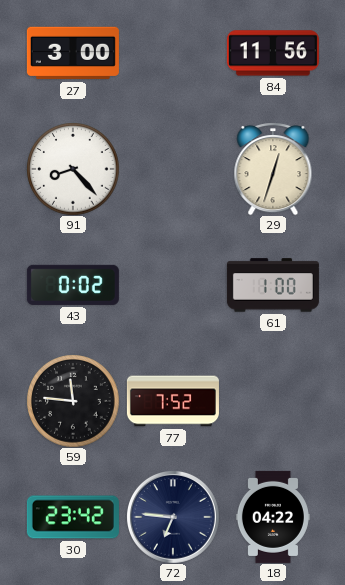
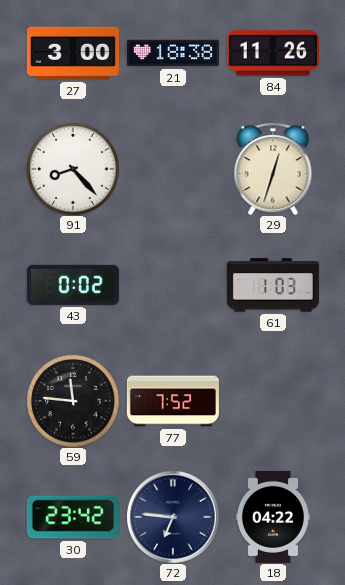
21: none -> 18:38
84: 11:56 -> 11:26
61: 1:00 -> 1:03
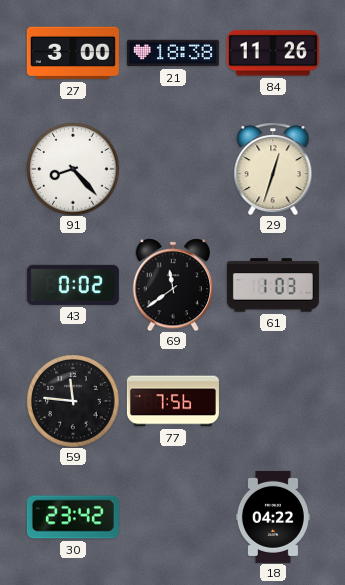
69: none -> 11:39
77: 7:52 -> 7:56
72: 6:46 -> none
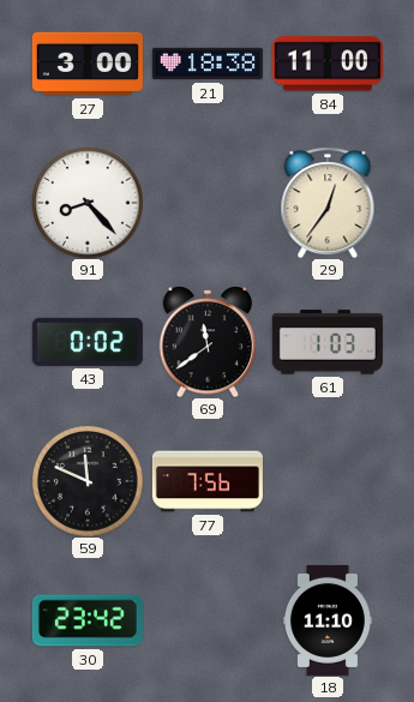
84: 11:26 -> 11:00
29: 12:33 -> 12:36
59: 11:46 -> 11:49
18: 04:22 -> 11:10
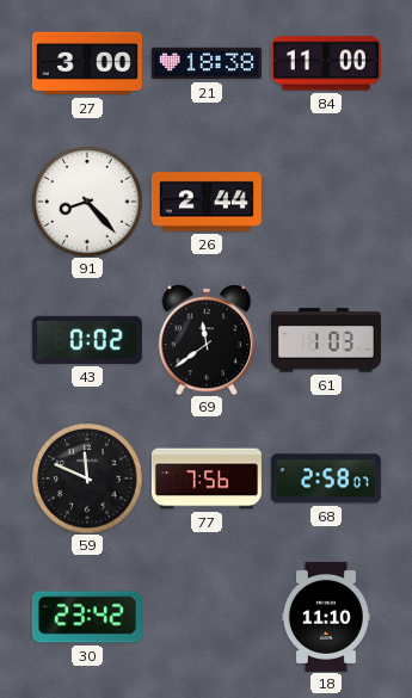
26: none -> 2:44
29: 12:36 -> none
68: none -> 2:58
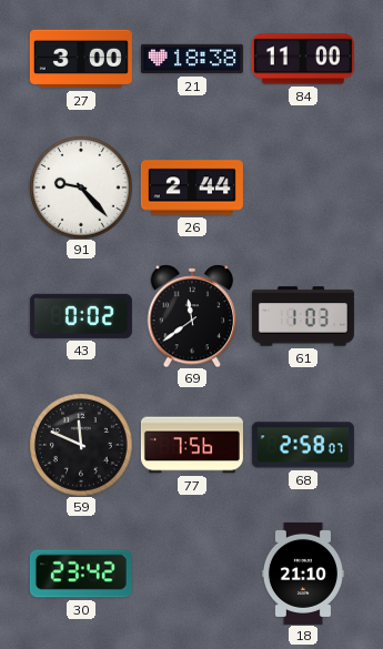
91: 8:23 -> 9:23
18: 11:10 -> 21:10
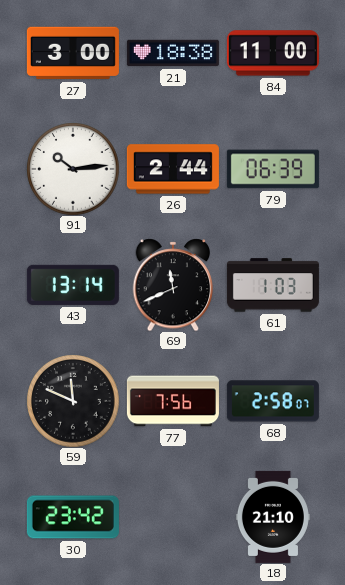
91: 9:23 -> 10:14
79: none -> 06:39
43: 0:02 -> 13:14
69: 11:39 -> 11:41
